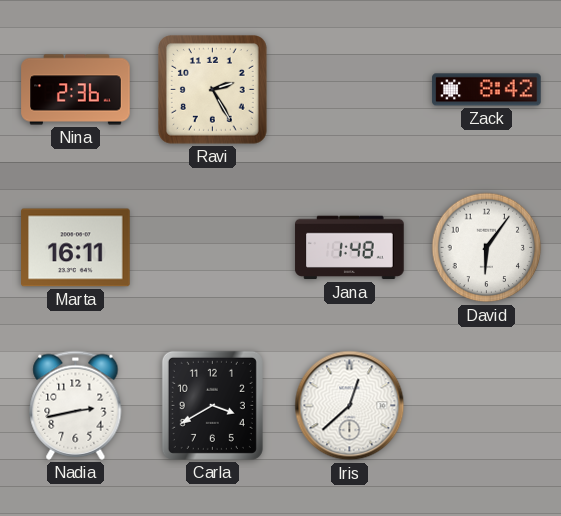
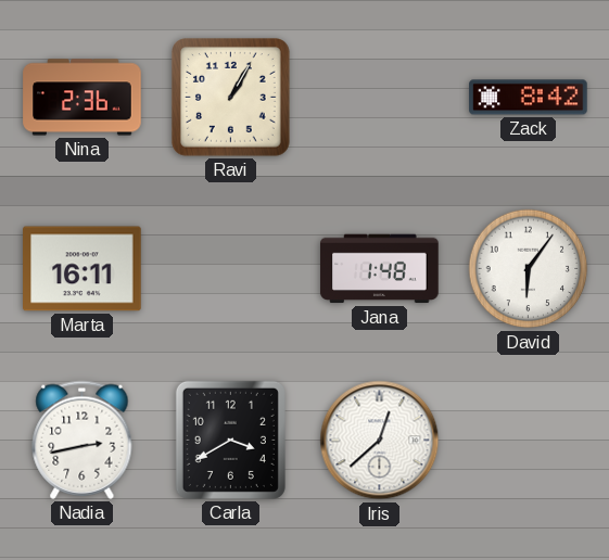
Ravi: 2:25 -> 1:05
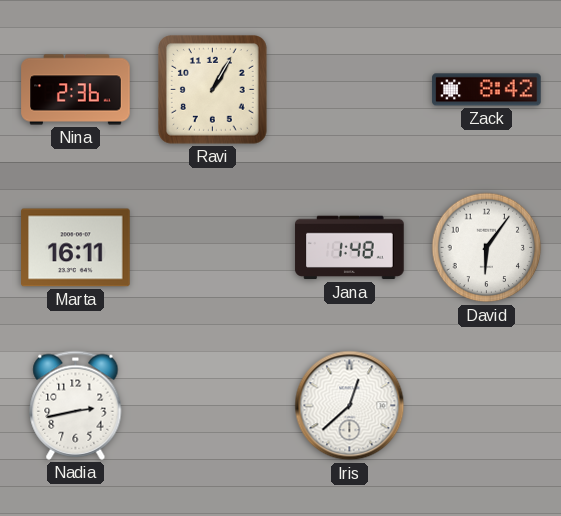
Carla: 3:40 -> none
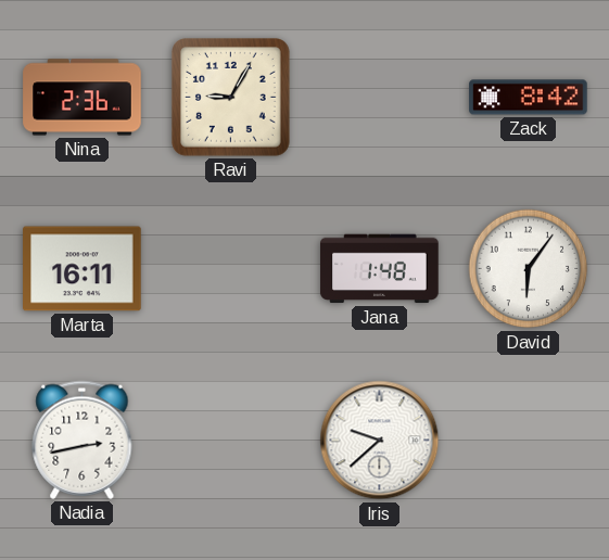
Ravi: 1:05 -> 9:05
Iris: 12:38 -> 9:38
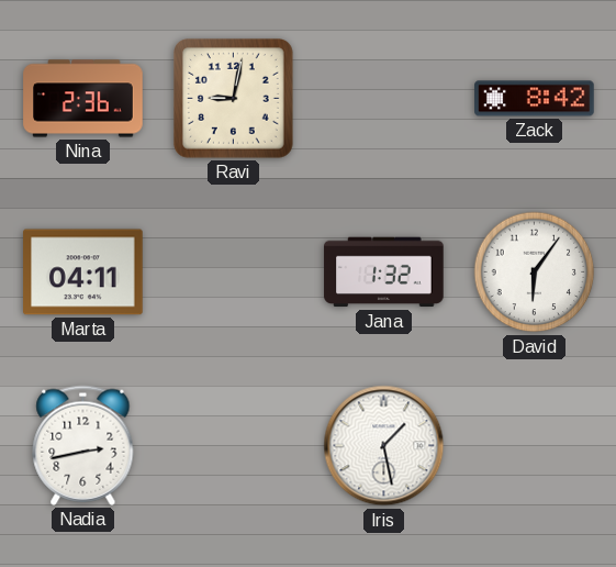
Ravi: 9:05 -> 9:02
Marta: 16:11 -> 04:11
Jana: 1:48 -> 1:32
Iris: 9:38 -> 1:28
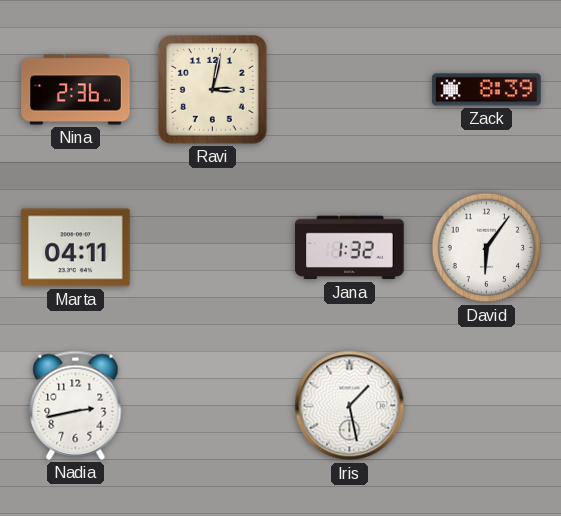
Ravi: 9:02 -> 3:02
Zack: 8:42 -> 8:39
